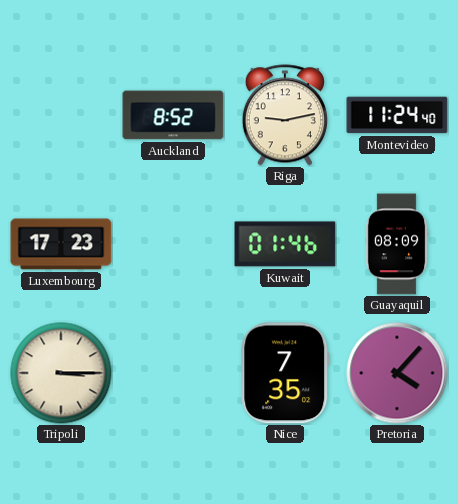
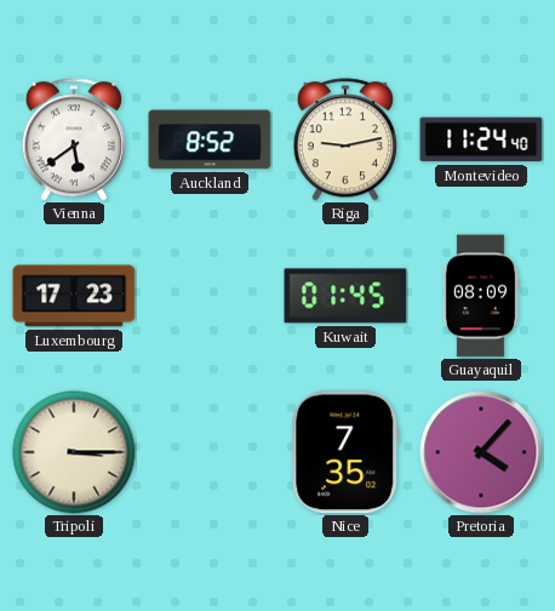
Vienna: none -> 5:39
Kuwait: 01:46 -> 01:45
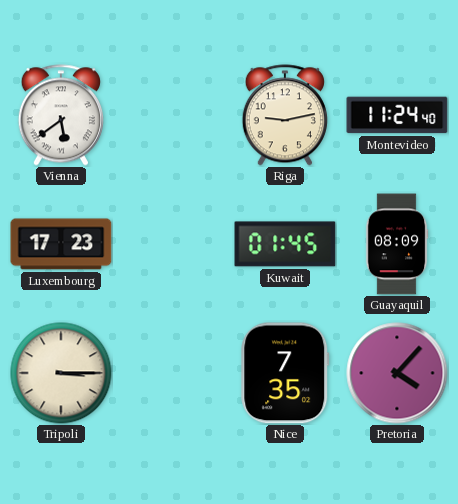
Auckland: 8:52 -> none
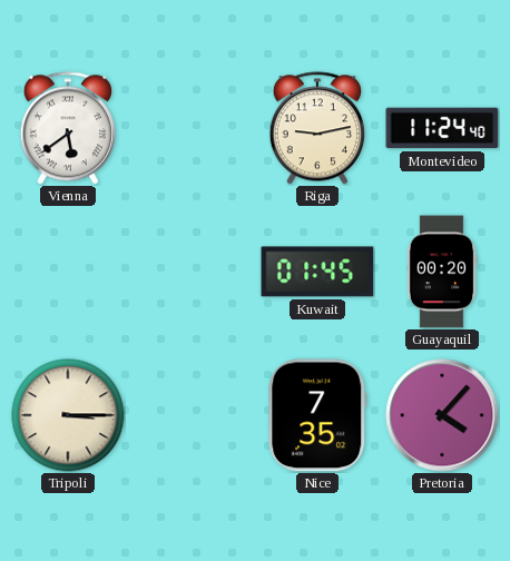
Luxembourg: 17:23 -> none
Guayaquil: 08:09 -> 00:20
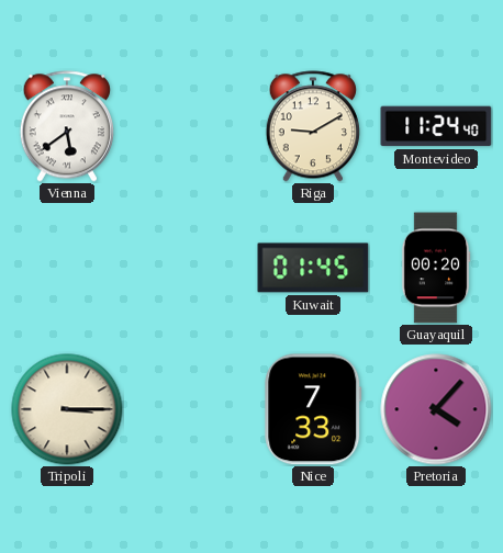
Riga: 9:13 -> 9:10
Nice: 7:35 -> 7:33
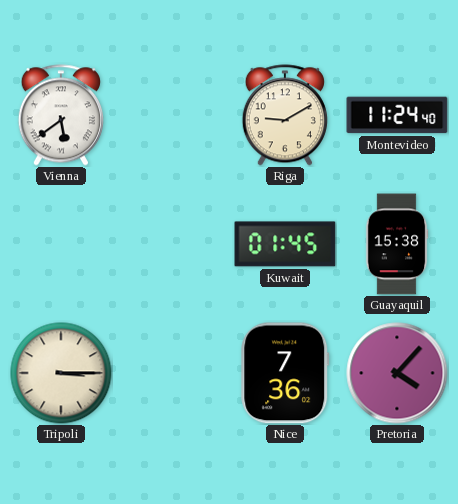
Guayaquil: 00:20 -> 15:38
Nice: 7:33 -> 7:36
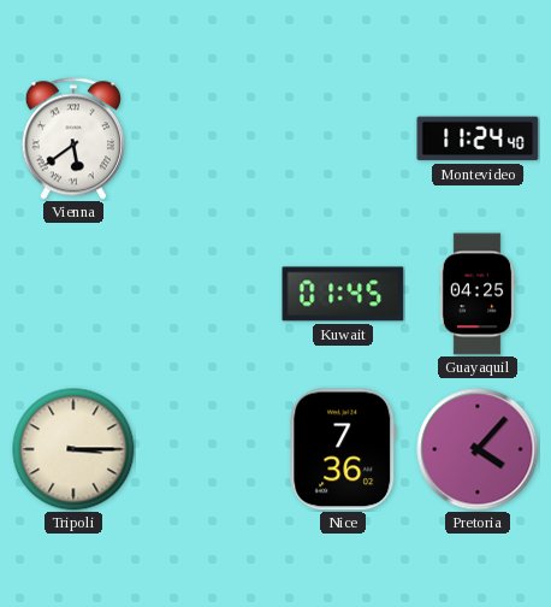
Riga: 9:10 -> none
Guayaquil: 15:38 -> 04:25
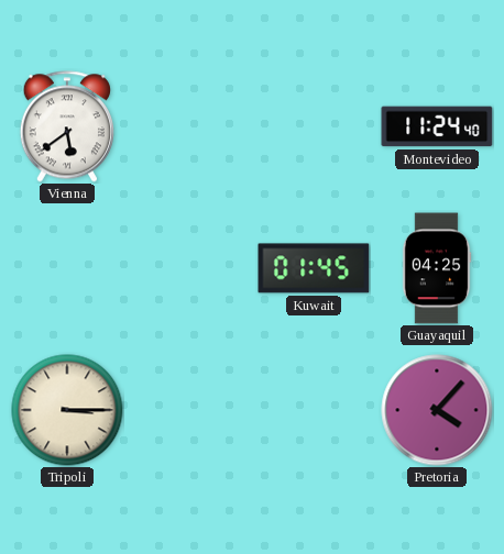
Nice: 7:36 -> none
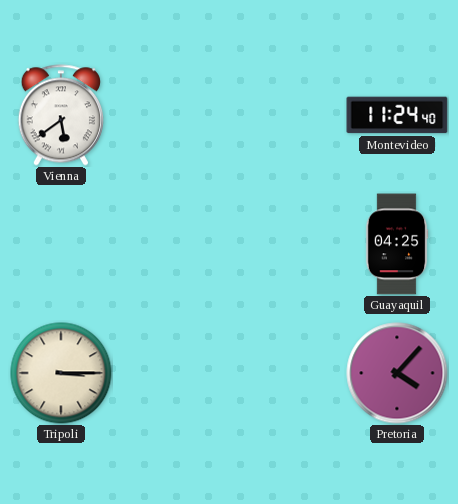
Kuwait: 01:45 -> none
